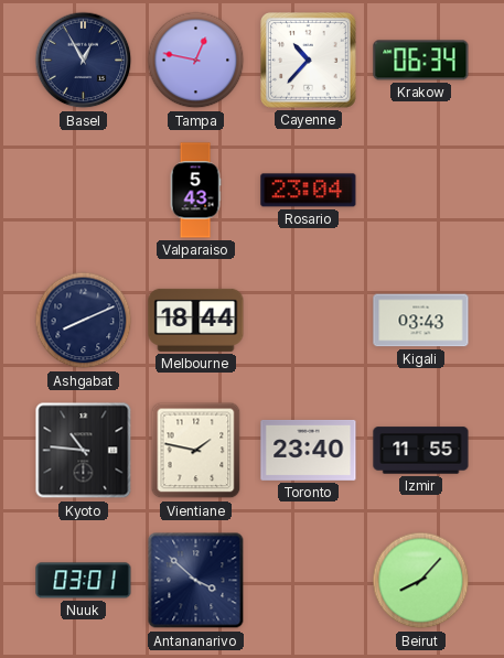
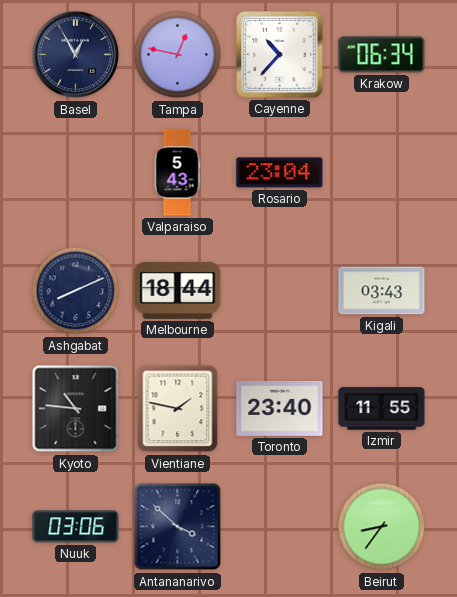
Nuuk: 03:01 -> 03:06
Beirut: 8:07 -> 8:36
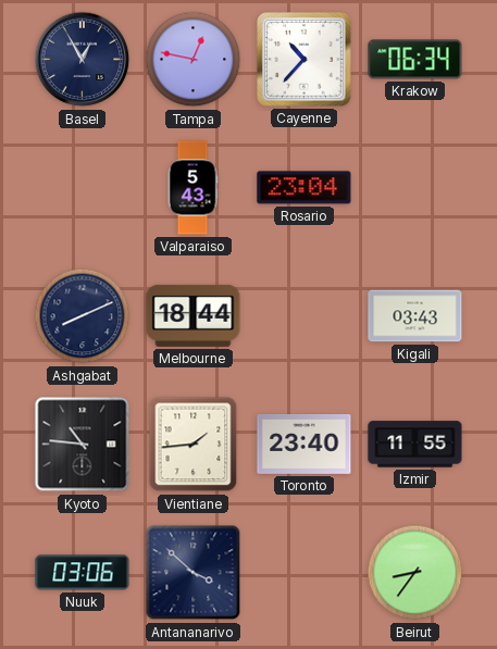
Vientiane: 1:47 -> 1:44
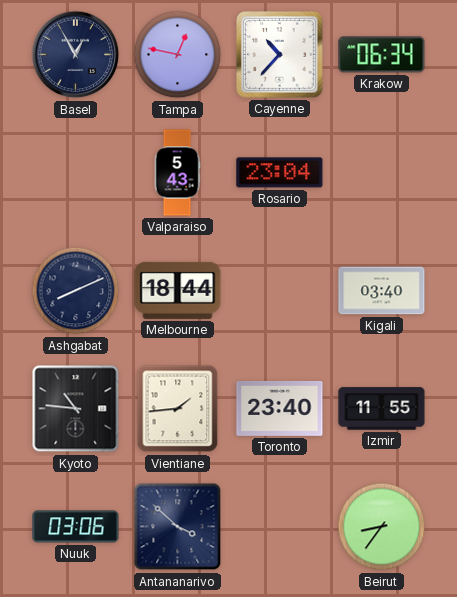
Kigali: 03:43 -> 03:40
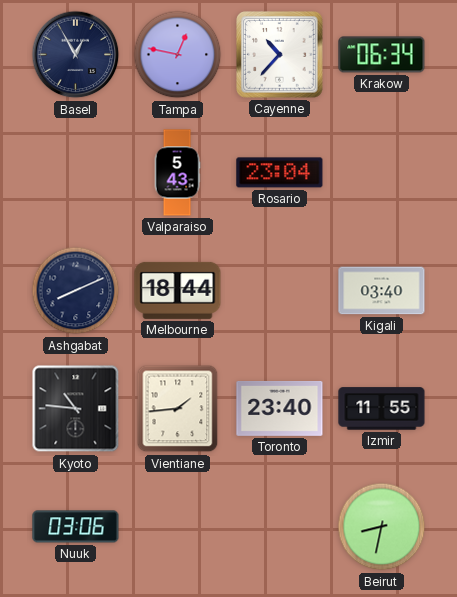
Antananarivo: 3:52 -> none
Beirut: 8:36 -> 8:32
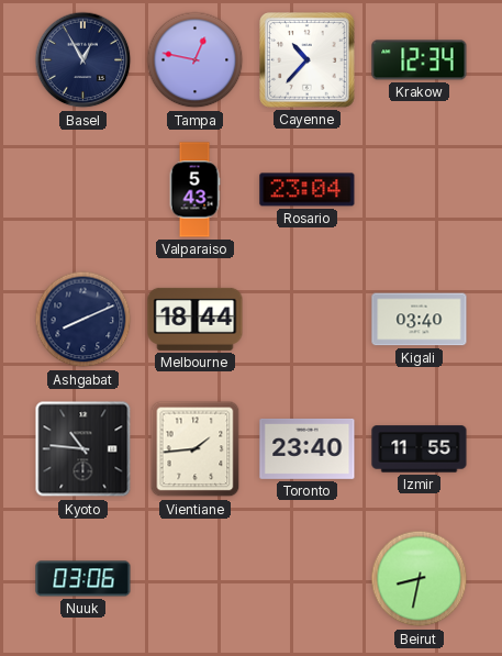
Krakow: 06:34 -> 12:34
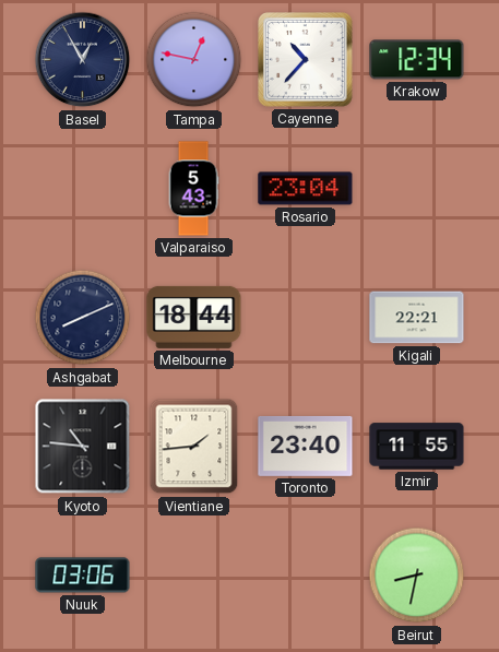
Kigali: 03:40 -> 22:21
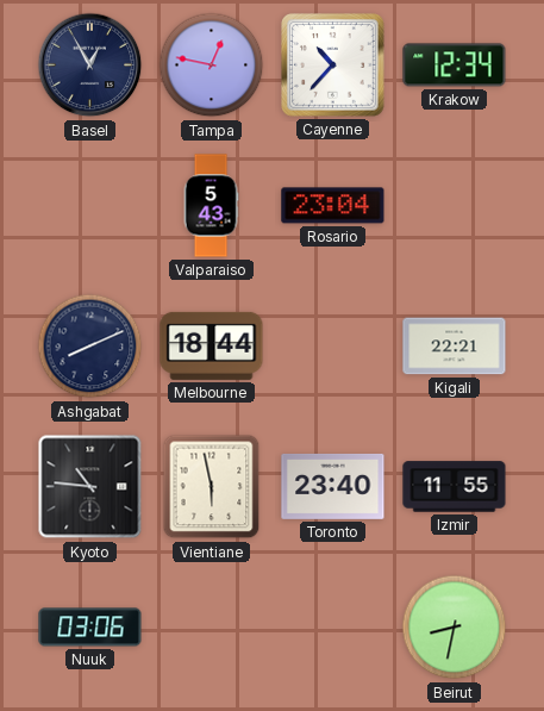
Vientiane: 1:44 -> 5:58
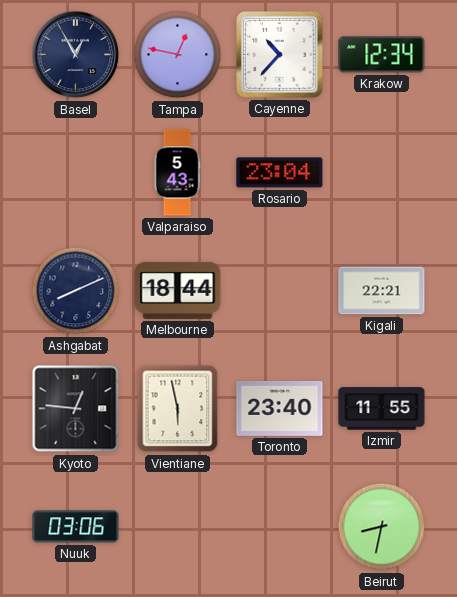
Kyoto: 10:46 -> 12:46
